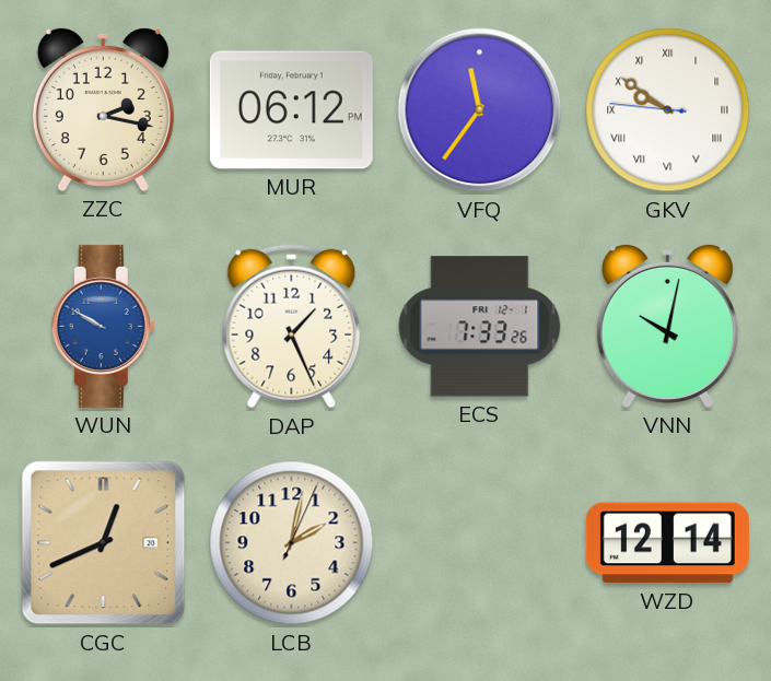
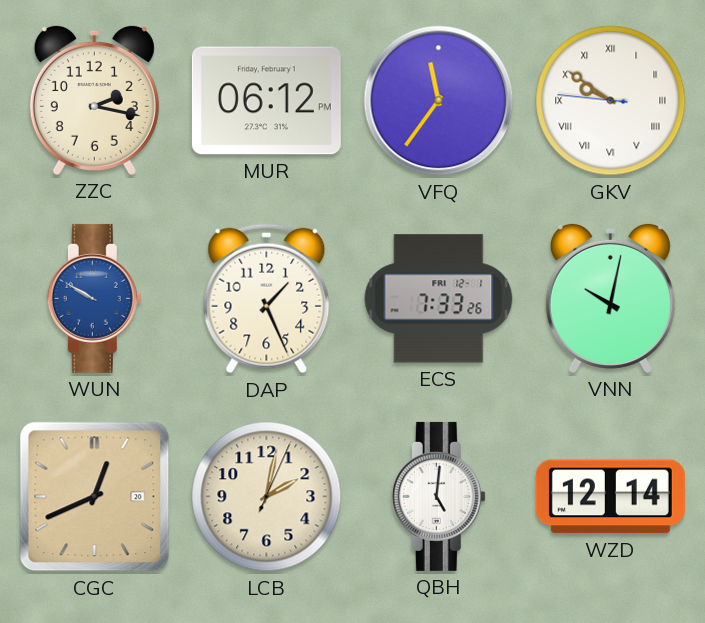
QBH: none -> 5:01
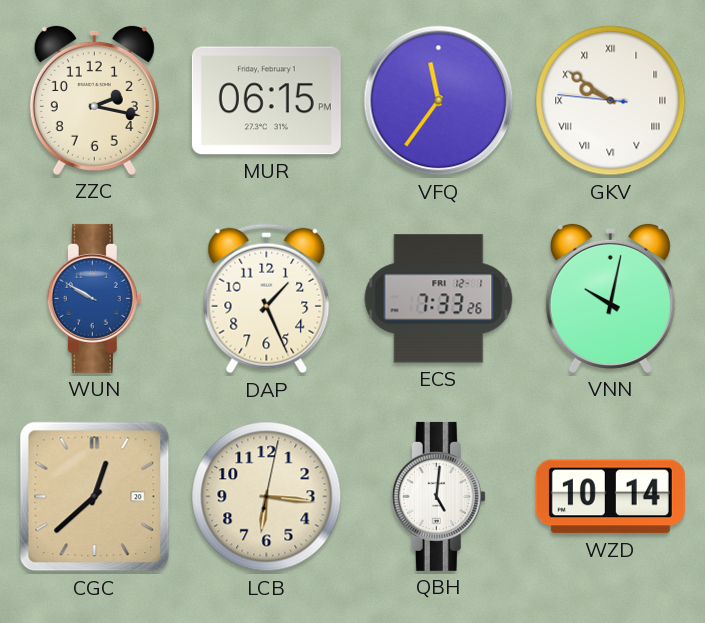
MUR: 06:12 -> 06:15
CGC: 12:41 -> 12:38
LCB: 2:02 -> 6:16
WZD: 12:14 -> 10:14
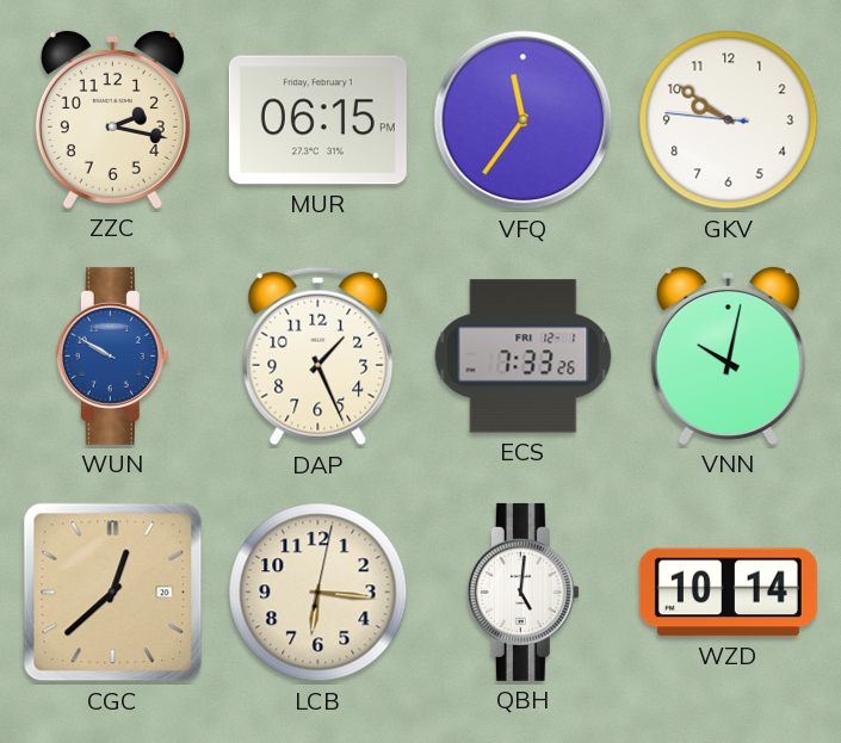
GKV numerals: Roman -> Arabic
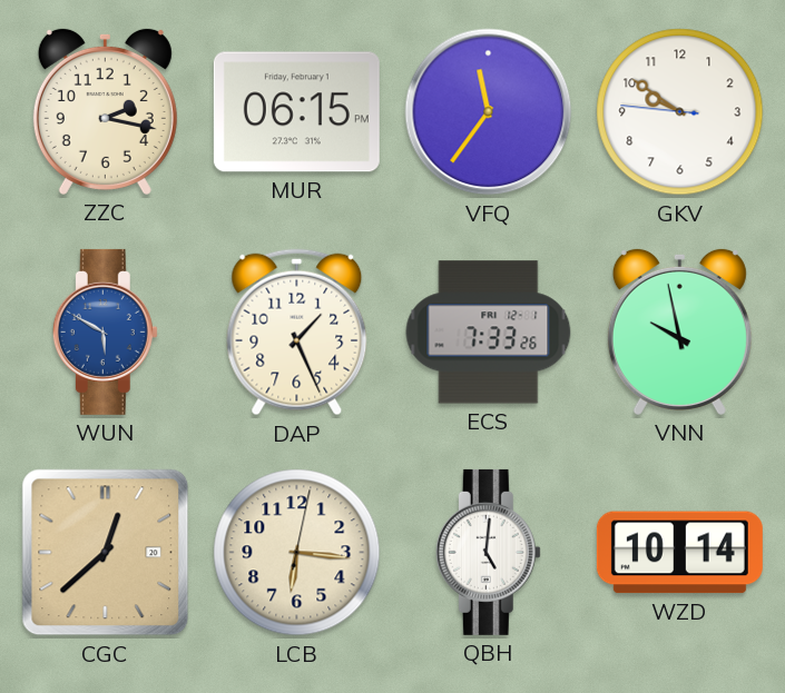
WUN: 9:50 -> 5:50
VNN: 10:02 -> 9:58
